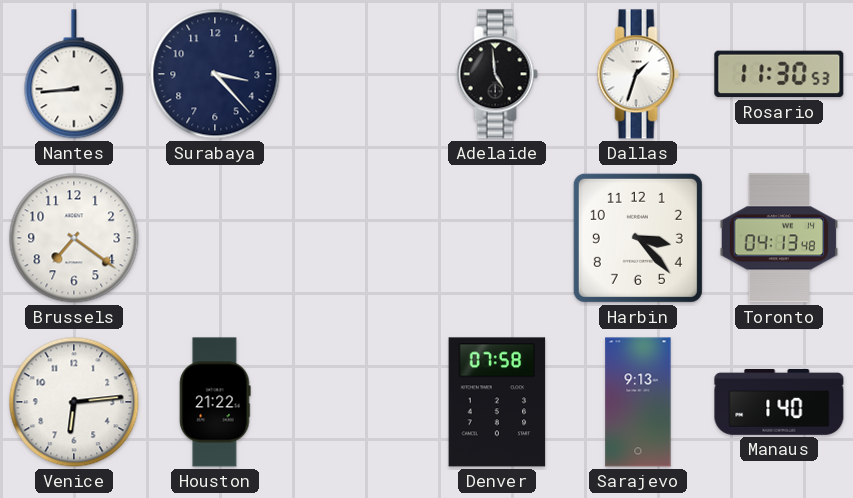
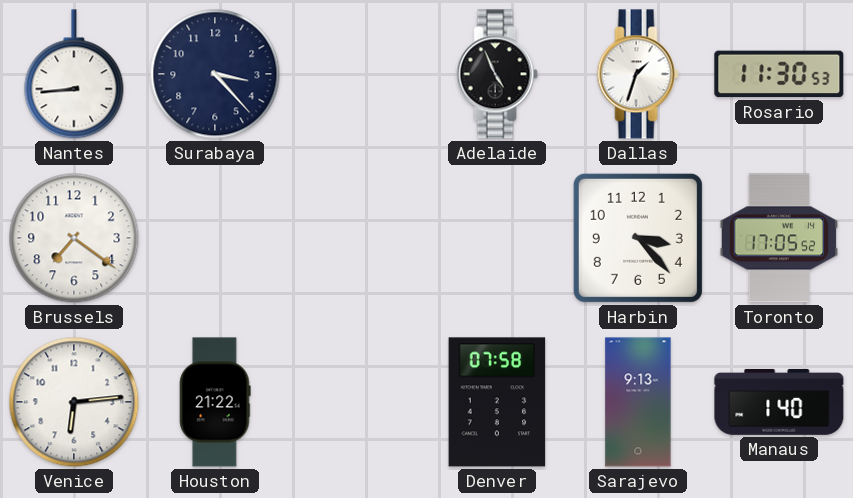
Adelaide: 4:59 -> 4:56
Toronto: 04:13 -> 17:05
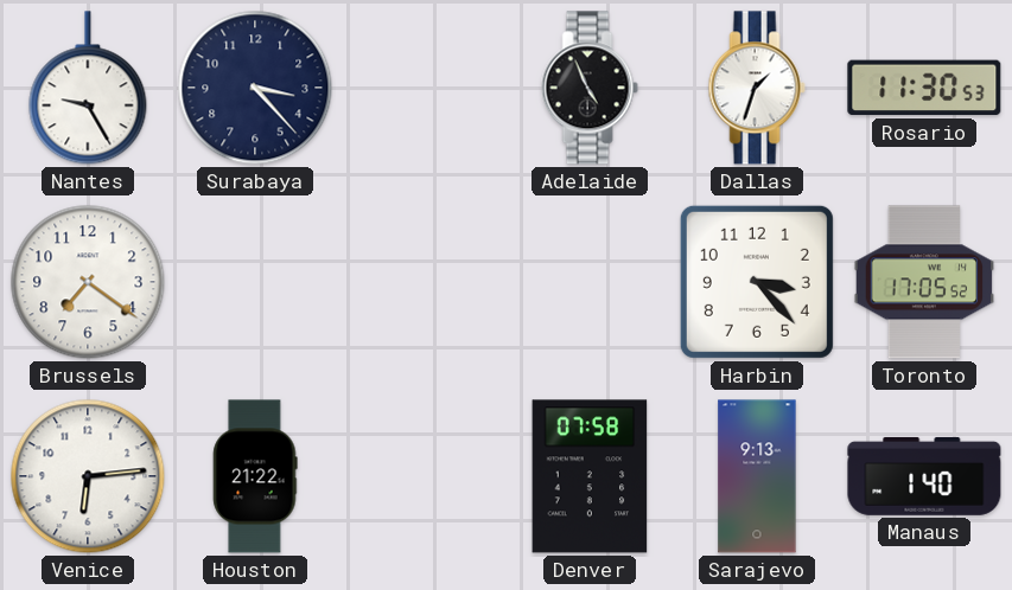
Nantes: 8:44 -> 9:25
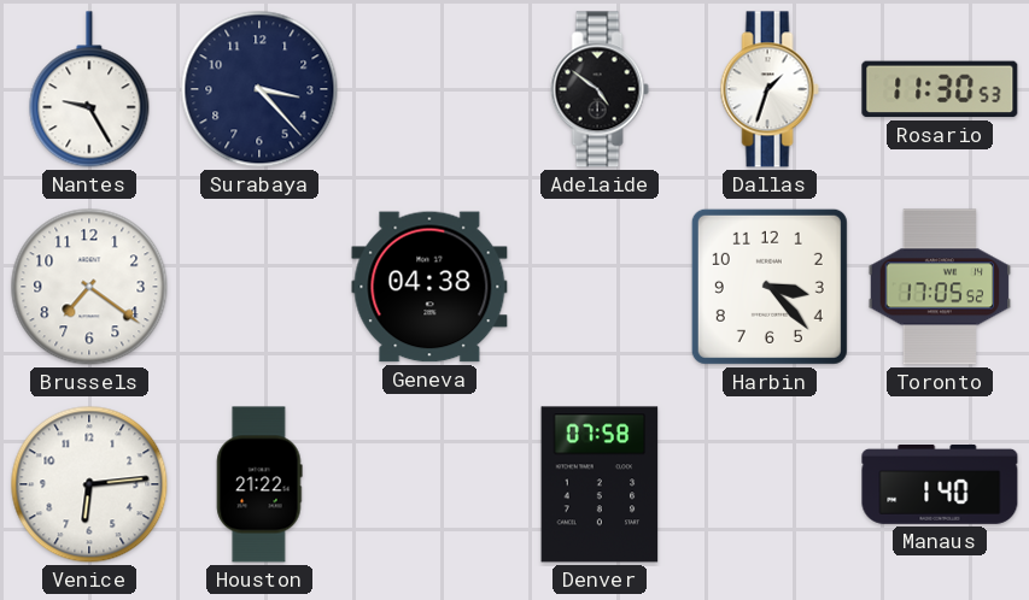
Adelaide: 4:56 -> 4:51
Geneva: none -> 04:38
Sarajevo: 9:13 -> none
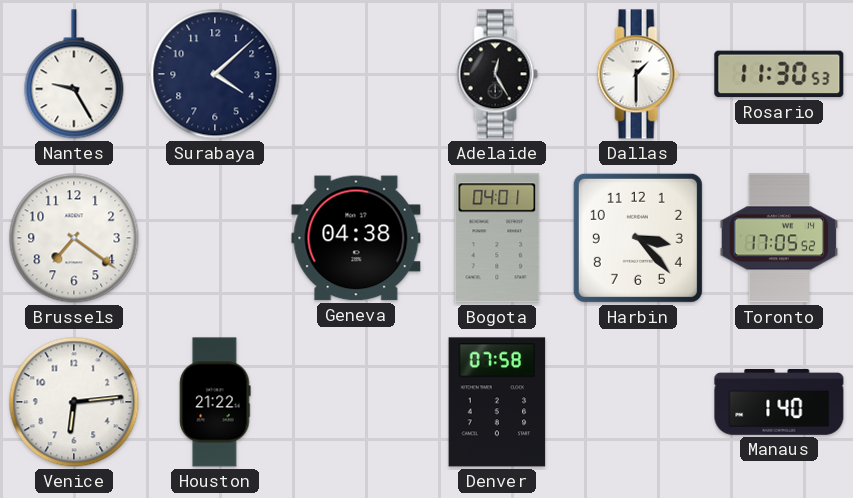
Surabaya: 3:23 -> 4:08
Adelaide: 4:51 -> 12:25
Dallas: 1:33 -> 1:30
Bogota: none -> 04:01
